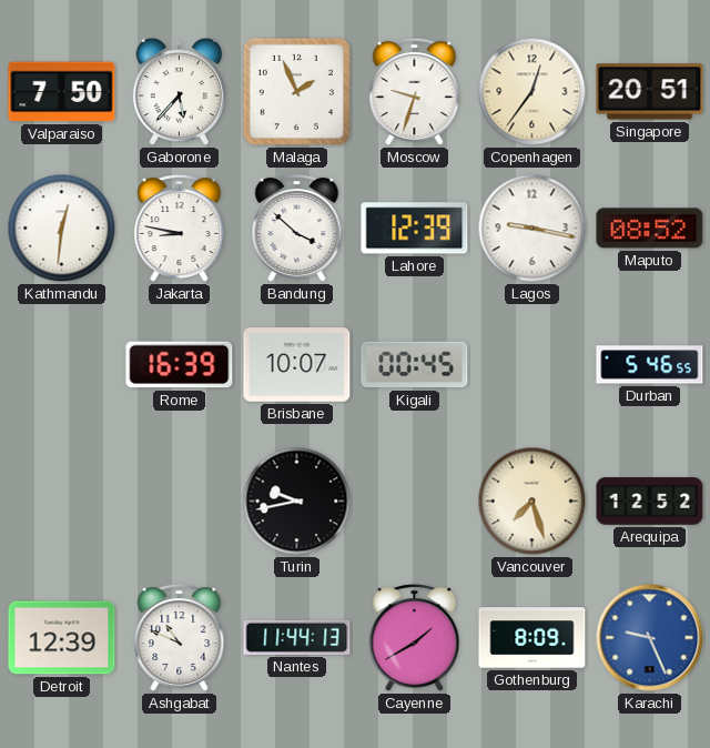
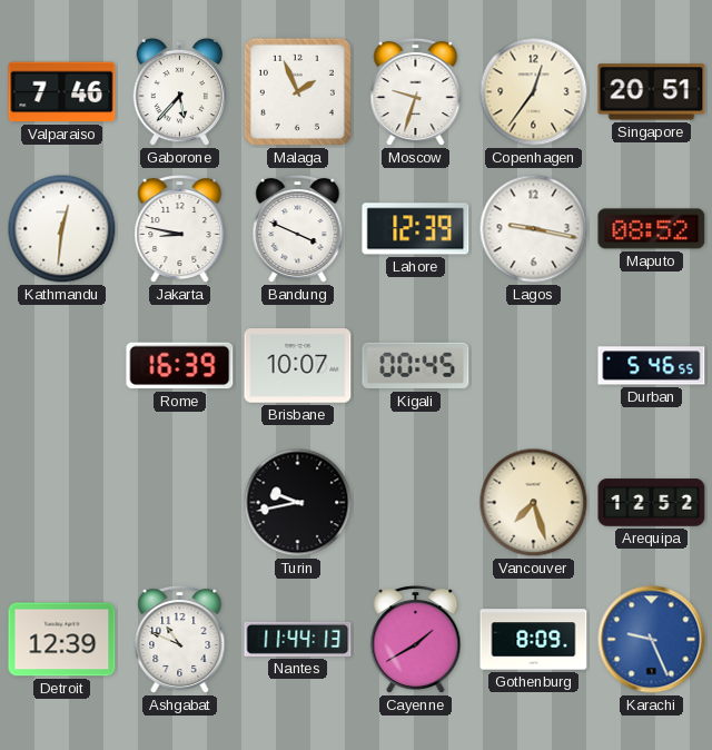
Valparaiso: 7:50 -> 7:46
Bandung: 3:52 -> 3:49
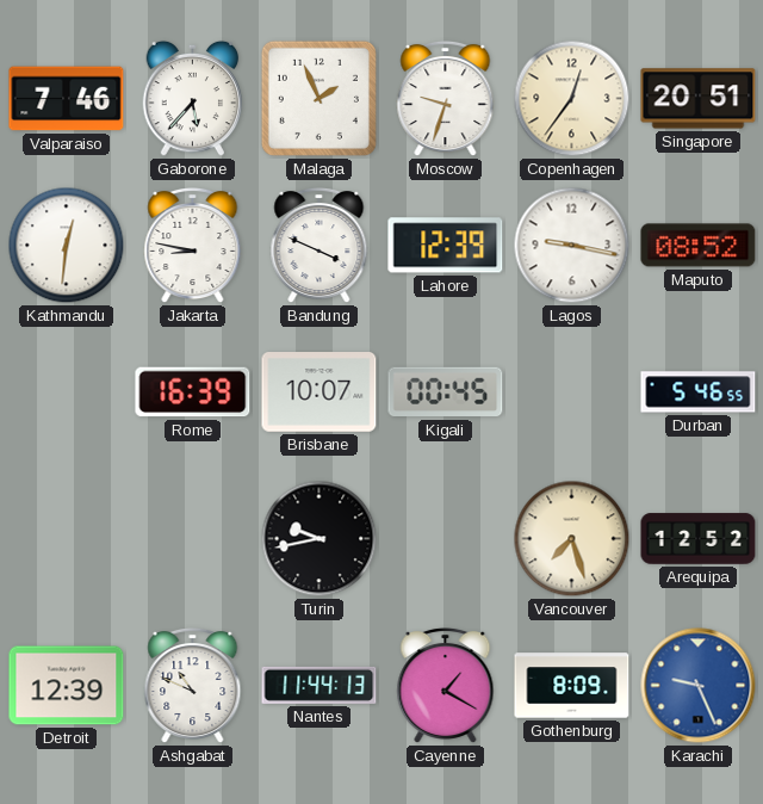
Cayenne: 1:40 -> 1:20
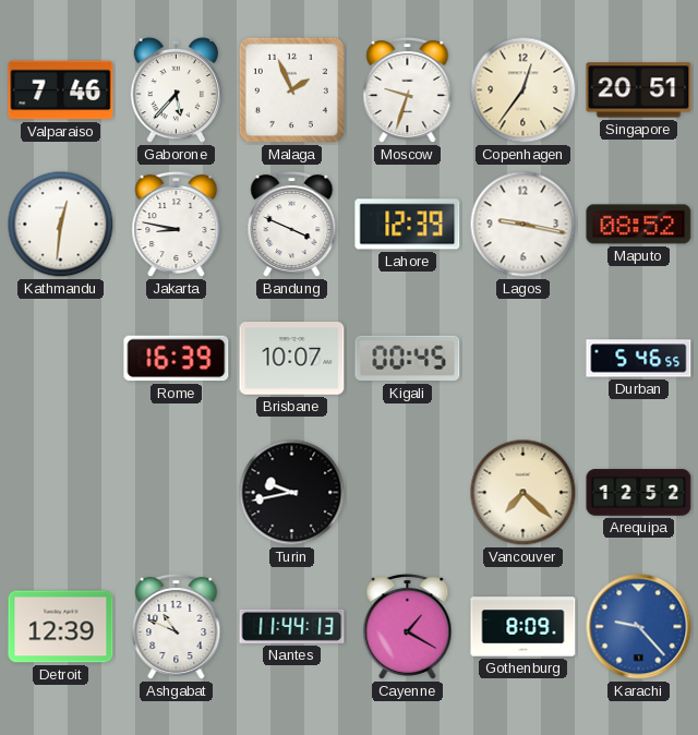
Vancouver: 7:27 -> 7:22
Karachi: 9:26 -> 9:23
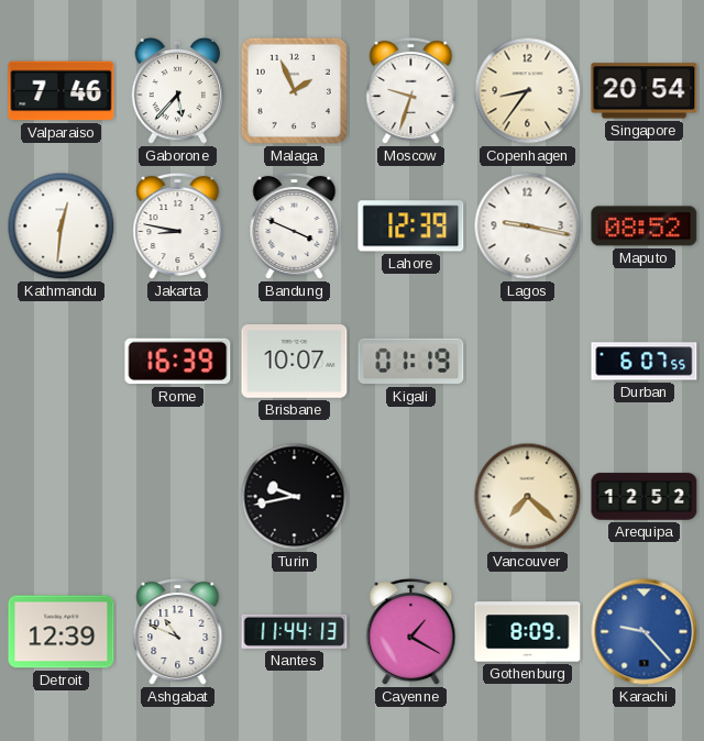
Copenhagen: 12:36 -> 8:36
Singapore: 20:51 -> 20:54
Kigali: 00:45 -> 01:19
Durban: 5:46 -> 6:07
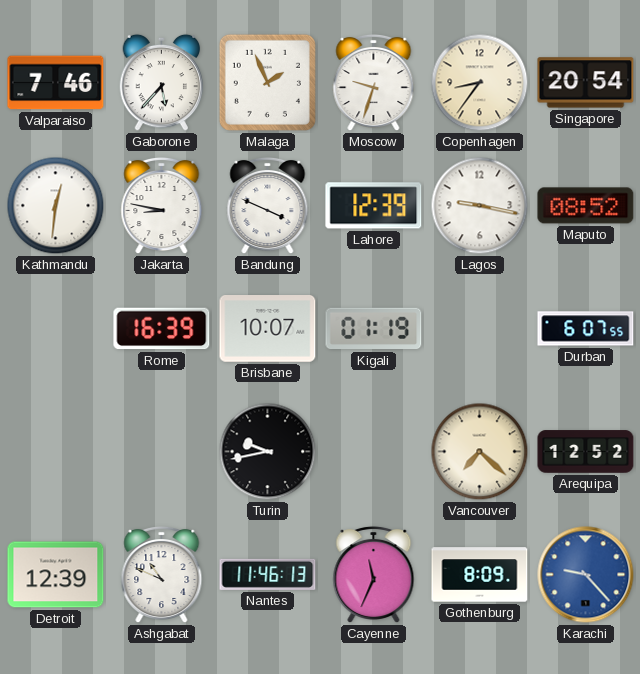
Nantes: 11:44 -> 11:46
Cayenne: 1:20 -> 11:34
